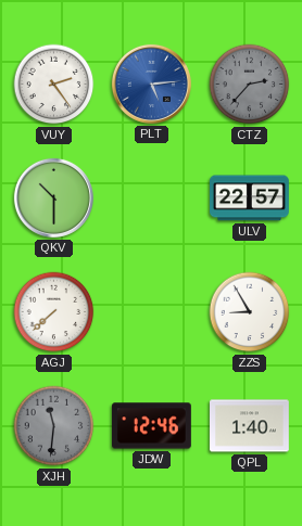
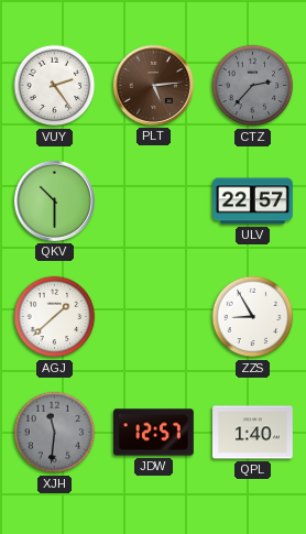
PLT dial: blue -> brown
AGJ: 7:38 -> 1:38
JDW: 12:46 -> 12:57
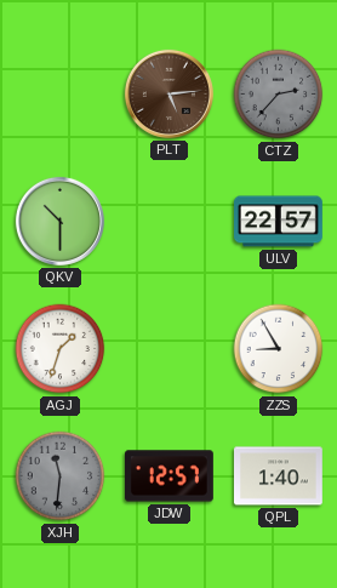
VUY: 2:24 -> none
AGJ: 1:38 -> 1:33
